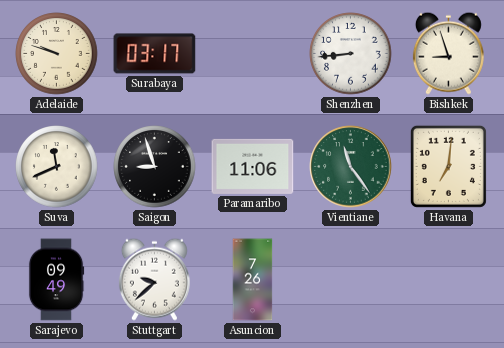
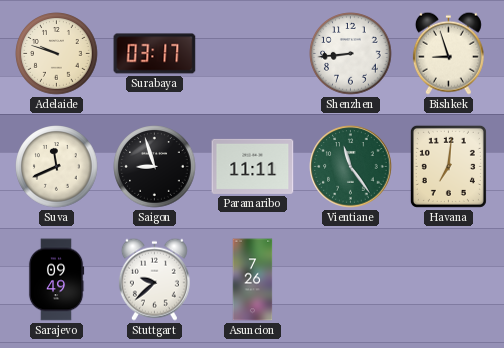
Paramaribo: 11:06 -> 11:11
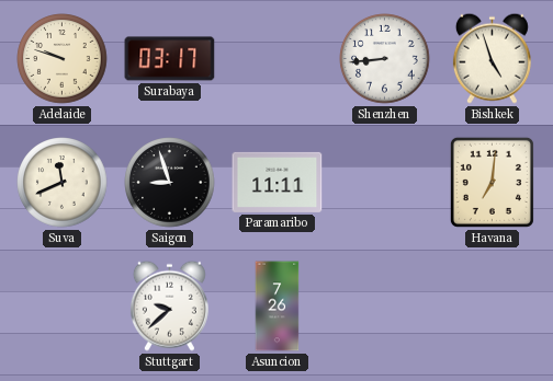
Bishkek: 8:57 -> 4:57
Vientiane: 11:24 -> none
Sarajevo: 09:49 -> none
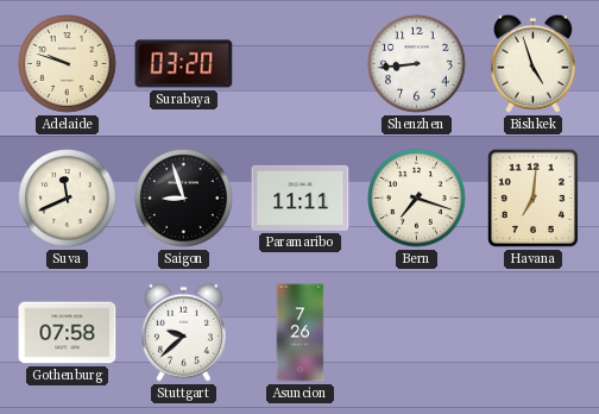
Surabaya: 03:17 -> 03:20
Bern: none -> 7:18
Gothenburg: none -> 07:58
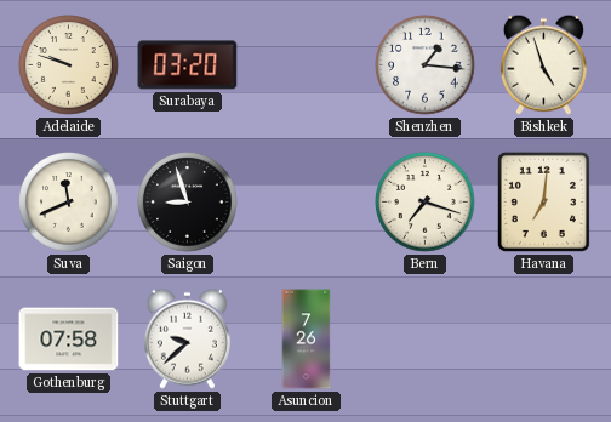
Shenzhen: 8:44 -> 1:16
Paramaribo: 11:11 -> none
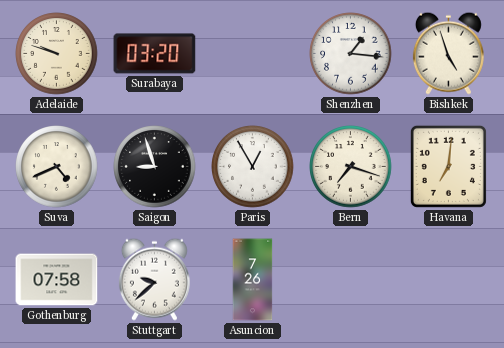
Suva: 11:41 -> 4:41
Paris: none -> 12:55
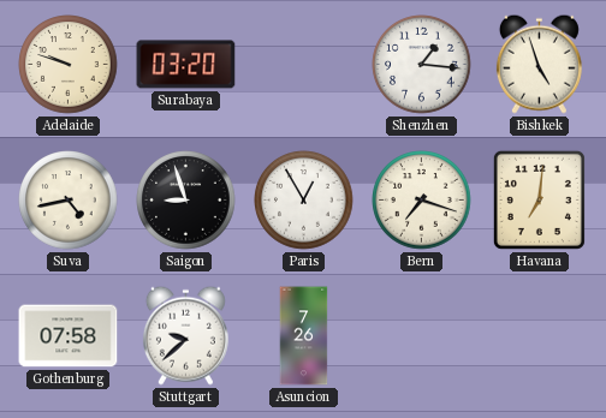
Suva: 4:41 -> 4:43
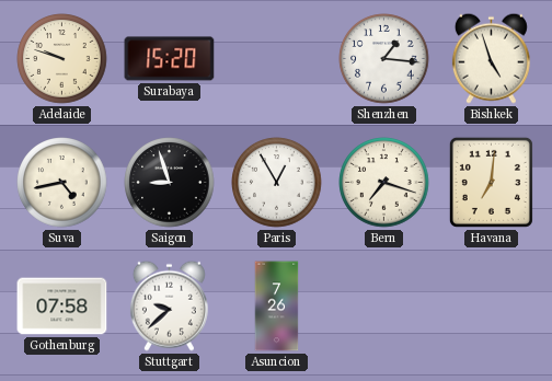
Surabaya: 03:20 -> 15:20
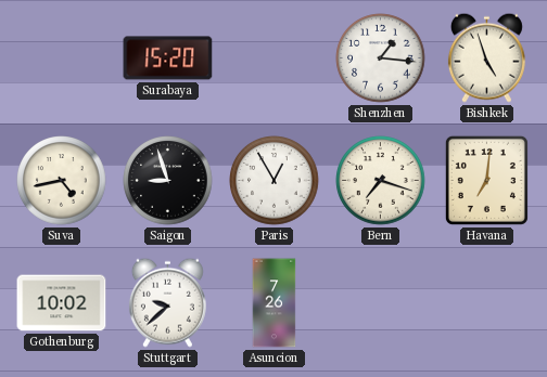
Adelaide: 9:48 -> none
Gothenburg: 07:58 -> 10:02
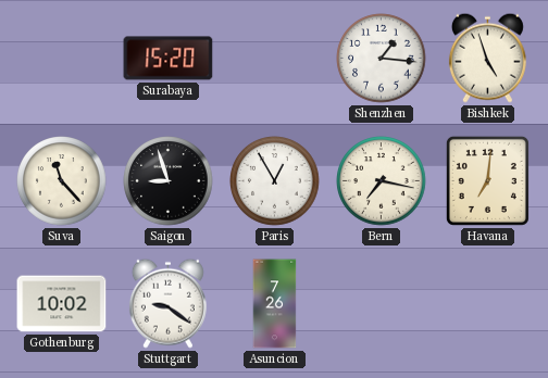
Suva: 4:43 -> 11:23
Bern: 7:18 -> 7:17
Stuttgart: 9:38 -> 9:21
